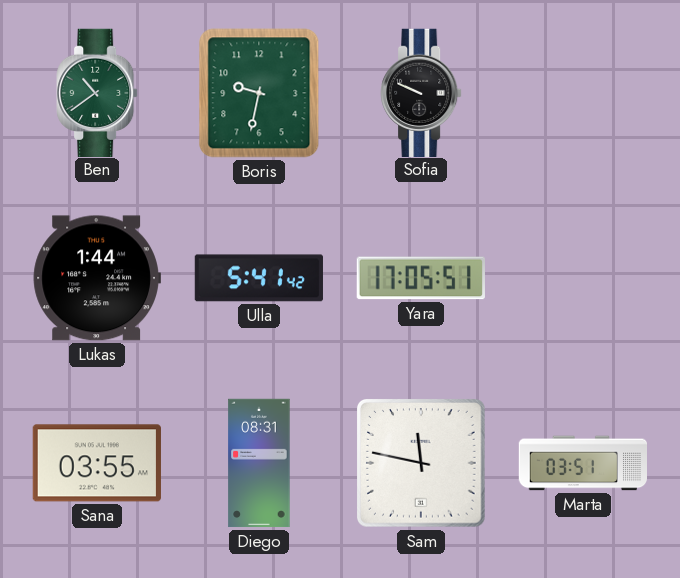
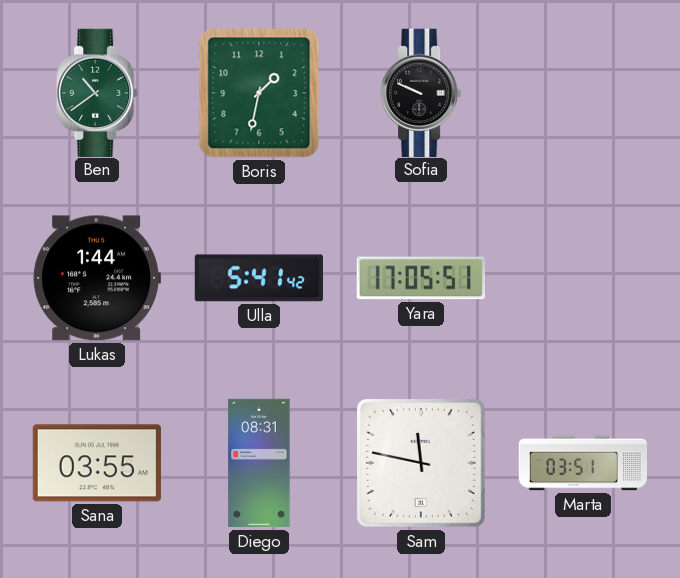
Boris: 9:32 -> 1:32
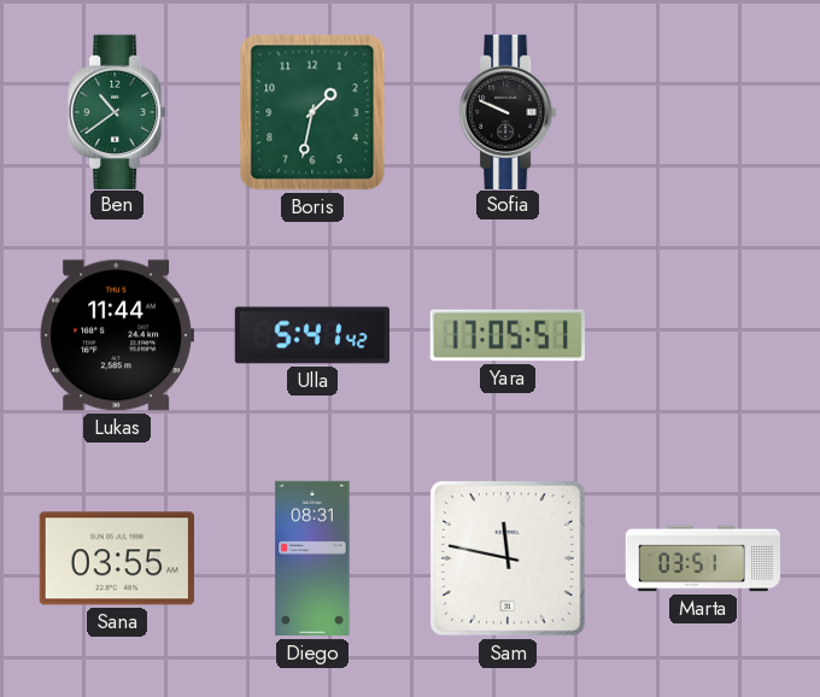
Lukas: 1:44 -> 11:44
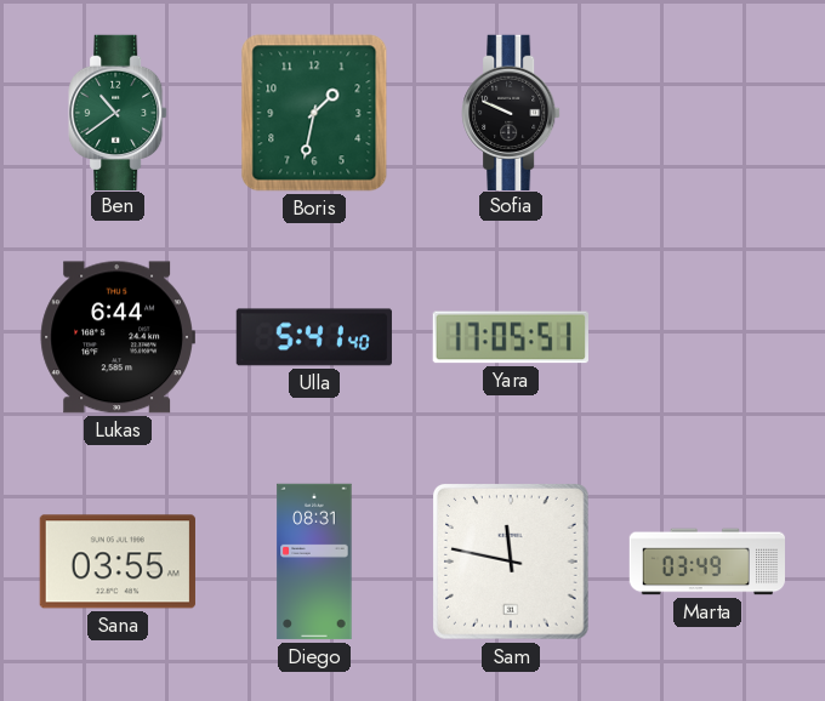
Lukas: 11:44 -> 6:44
Ulla: 5:41:42 -> 5:41:40
Marta: 03:51 -> 03:49
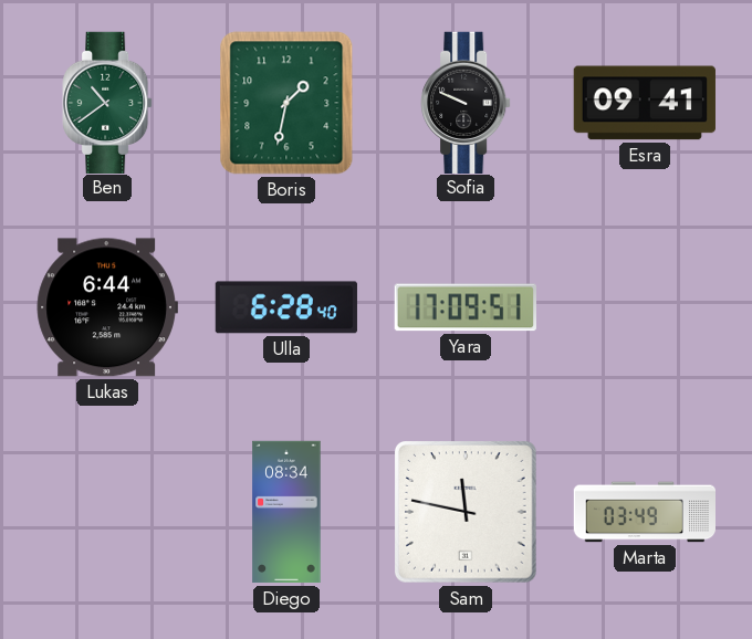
Esra: none -> 09:41
Ulla: 5:41 -> 6:28
Yara: 17:05 -> 17:09
Sana: 03:55 -> none
Diego: 08:31 -> 08:34
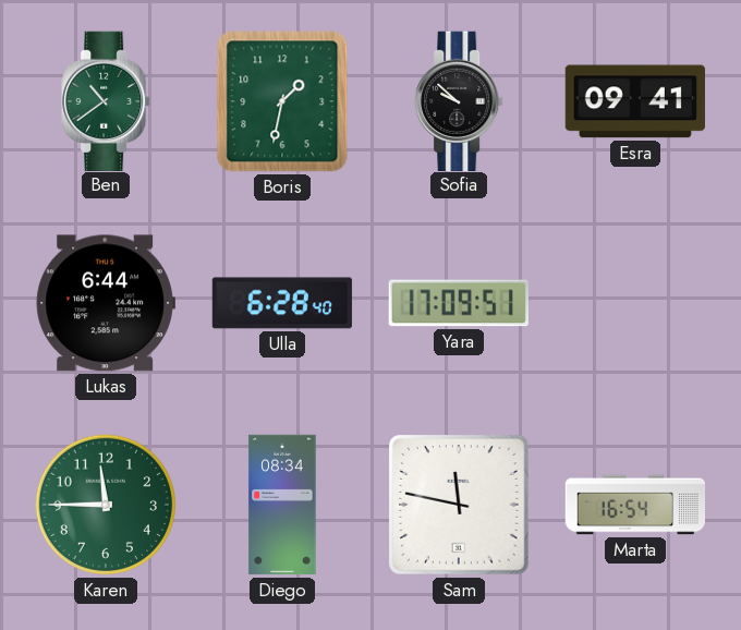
Sofia: 9:49 -> 9:52
Karen: none -> 11:45
Marta: 03:49 -> 16:54
